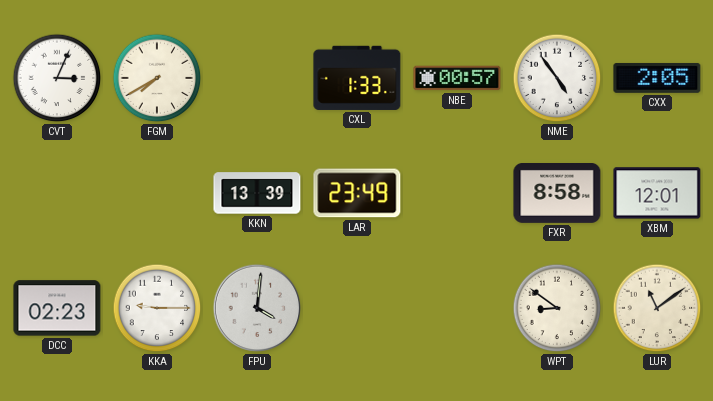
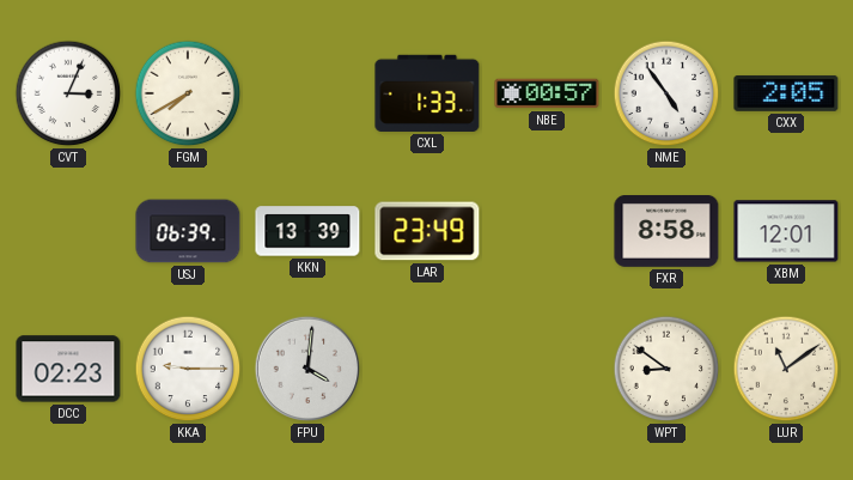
USJ: none -> 06:39
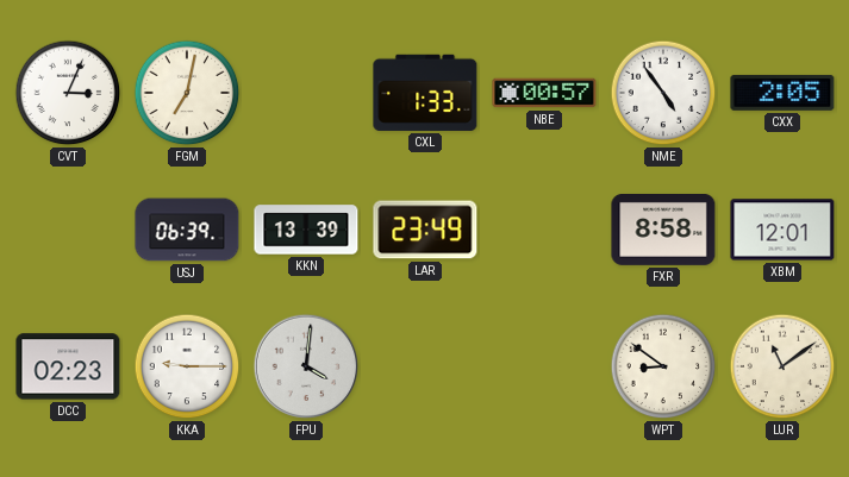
FGM: 7:40 -> 7:02
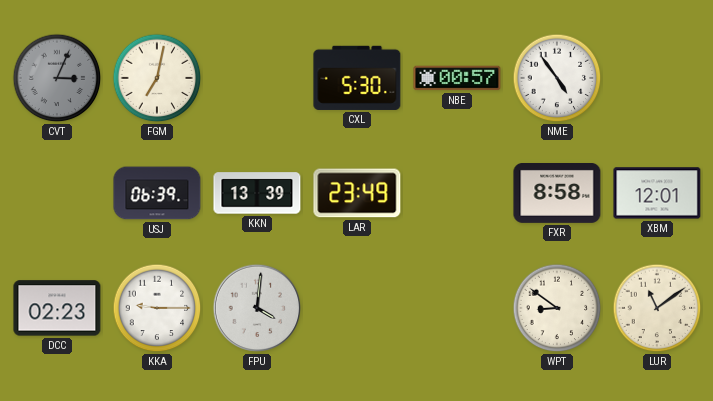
CVT dial: white -> grey
CXL: 1:33 -> 5:30
CXX: 2:05 -> none
